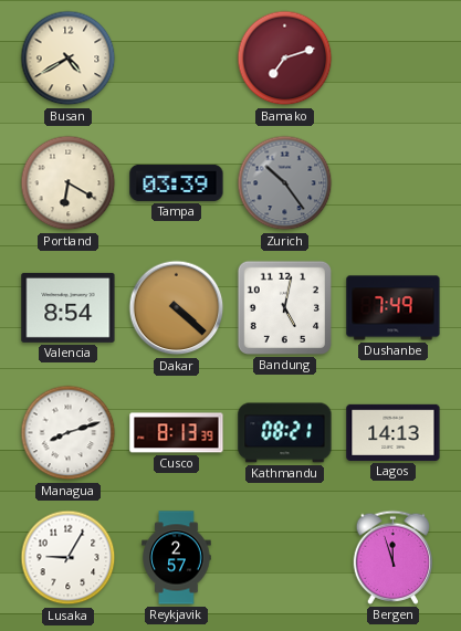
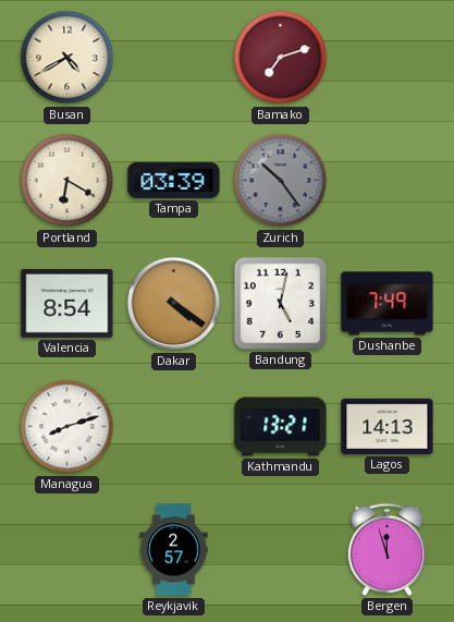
Dakar: 4:22 -> 4:21
Cusco: 8:13 -> none
Kathmandu: 08:21 -> 13:21
Lusaka: 9:05 -> none
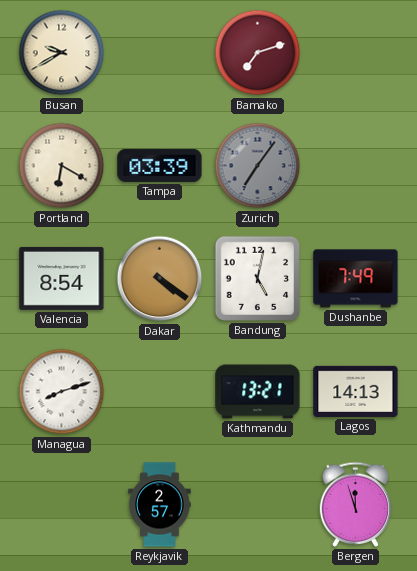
Busan: 4:40 -> 9:40
Zurich: 10:24 -> 7:06
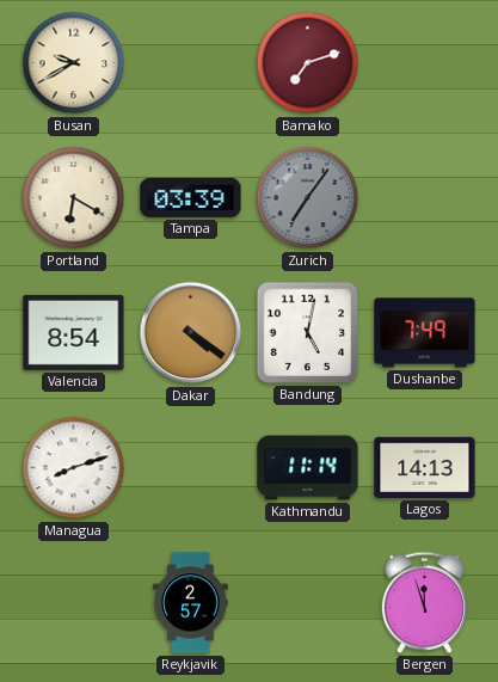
Kathmandu: 13:21 -> 11:14
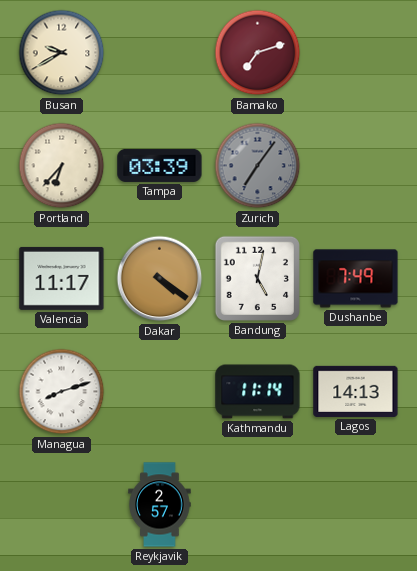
Portland: 6:20 -> 6:37
Valencia: 8:54 -> 11:17
Bergen: 11:57 -> none
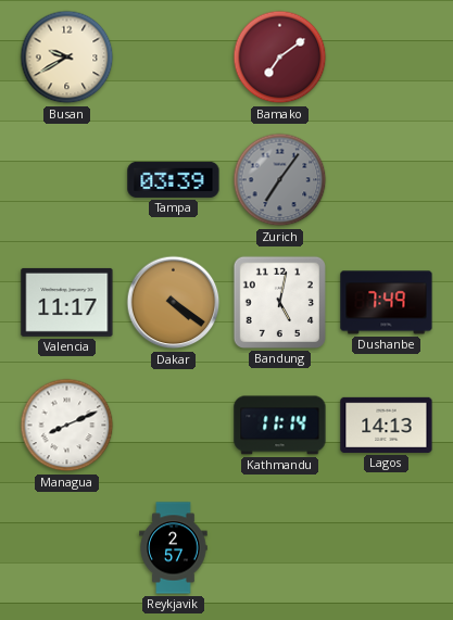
Bamako: 7:12 -> 7:09
Portland: 6:37 -> none
Managua: 8:12 -> 8:11
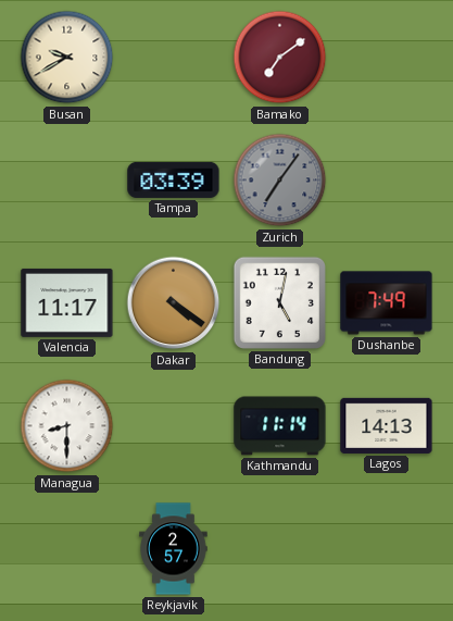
Managua: 8:11 -> 8:30
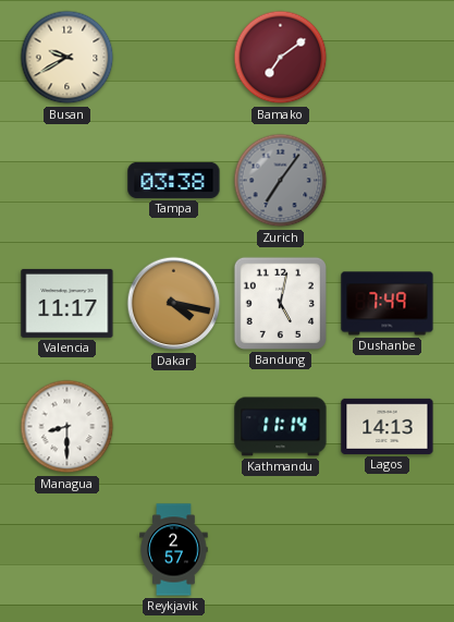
Tampa: 03:39 -> 03:38
Dakar: 4:21 -> 4:17
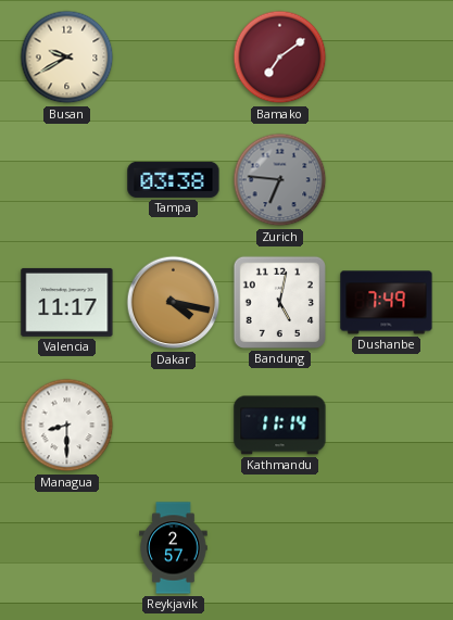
Zurich: 7:06 -> 6:46
Lagos: 14:13 -> none
